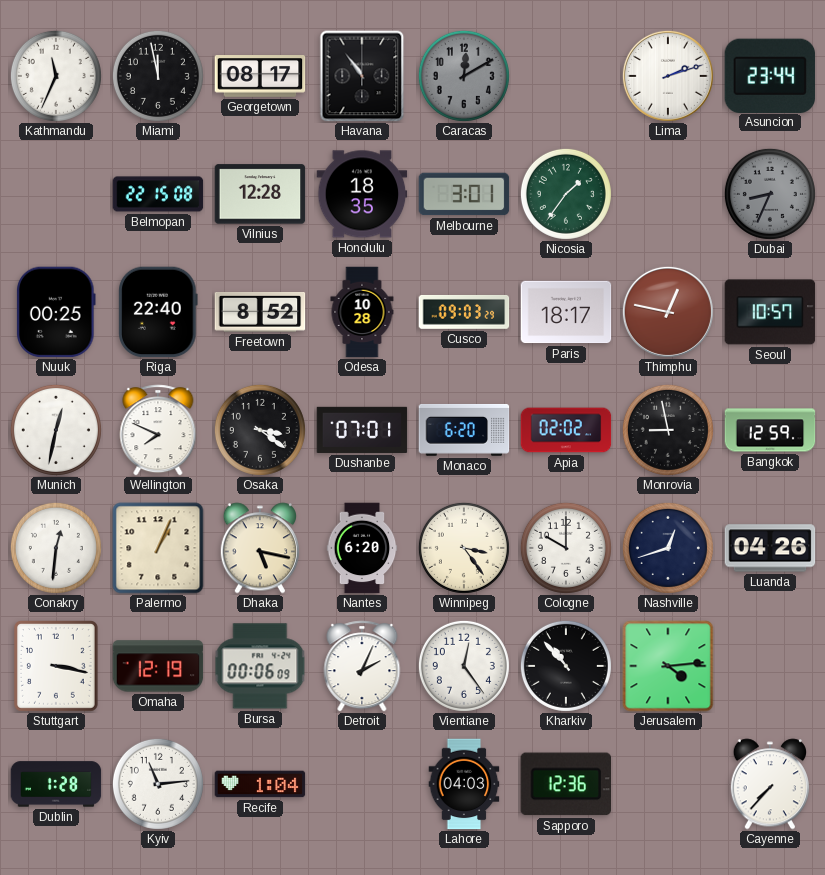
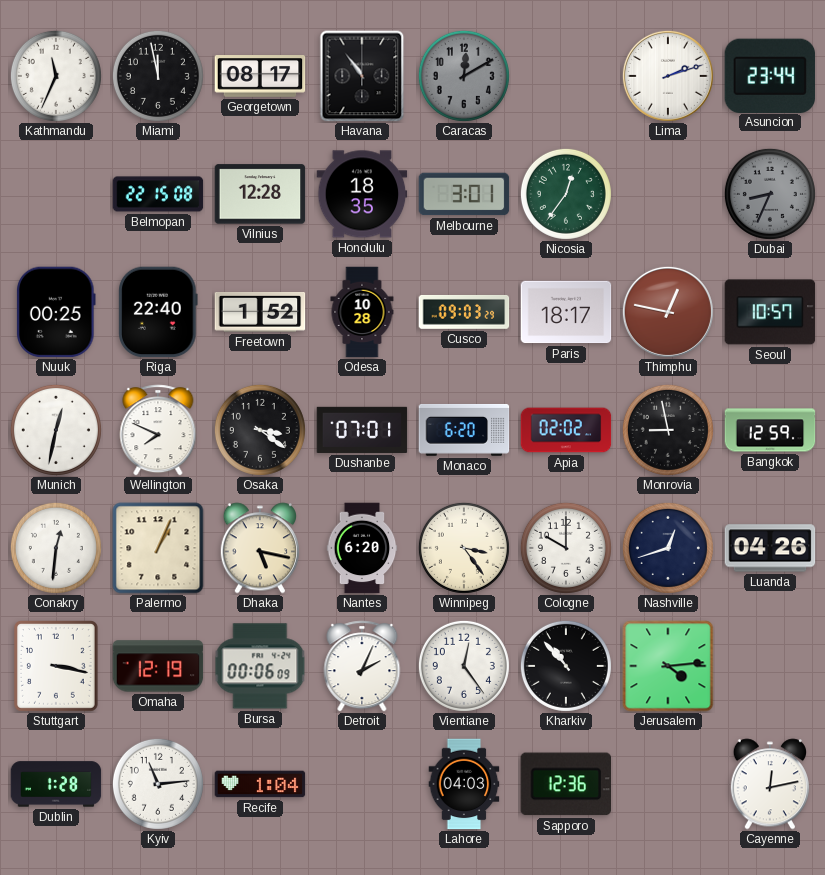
Nicosia: 1:36 -> 12:36
Freetown: 8:52 -> 1:52
Cayenne: 7:37 -> 12:13
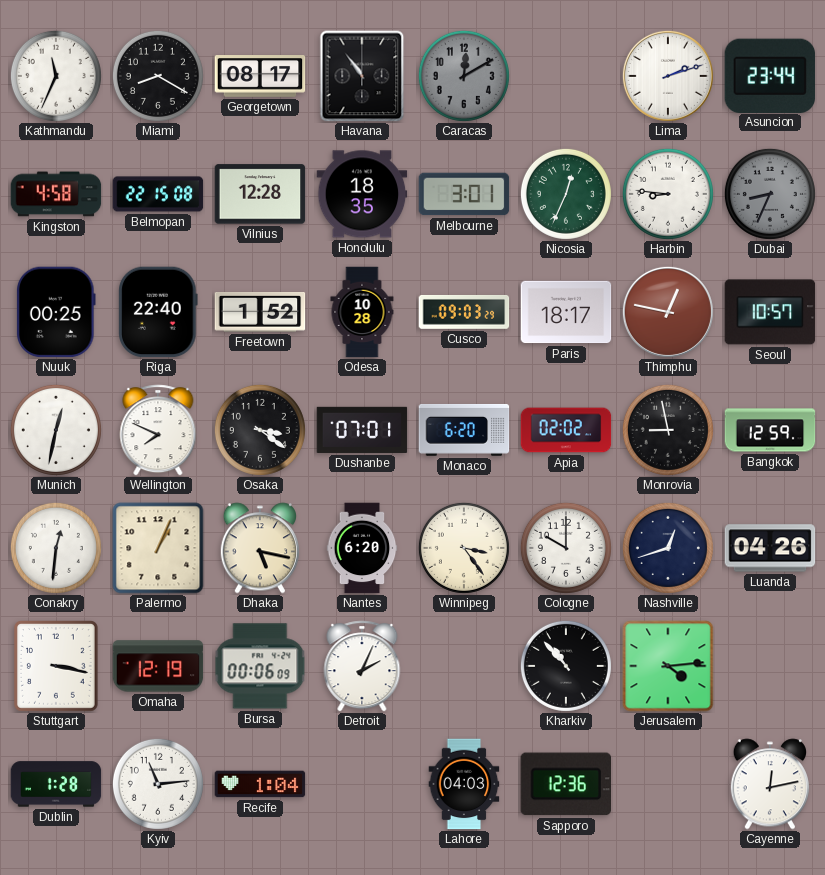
Miami: 11:58 -> 8:20
Kingston: none -> 4:58
Nicosia: 12:36 -> 12:34
Harbin: none -> 8:46
Vientiane: 12:24 -> none
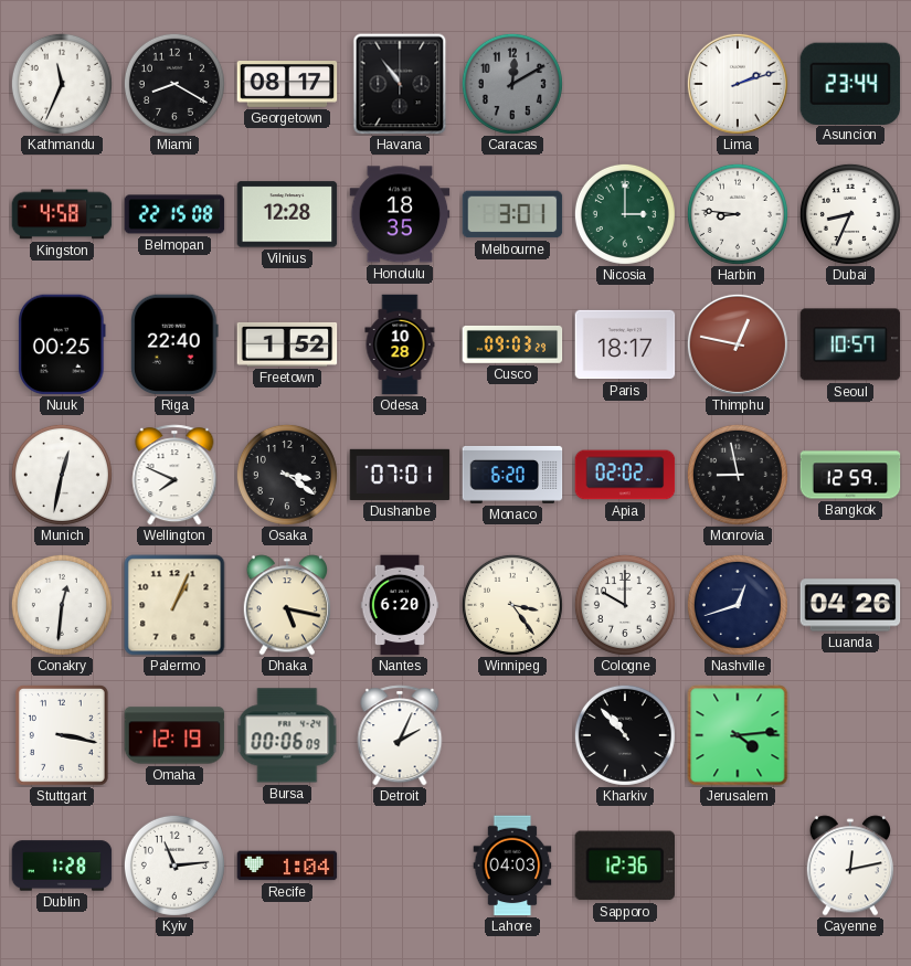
Nicosia: 12:34 -> 3:00
Dubai dial: grey -> white
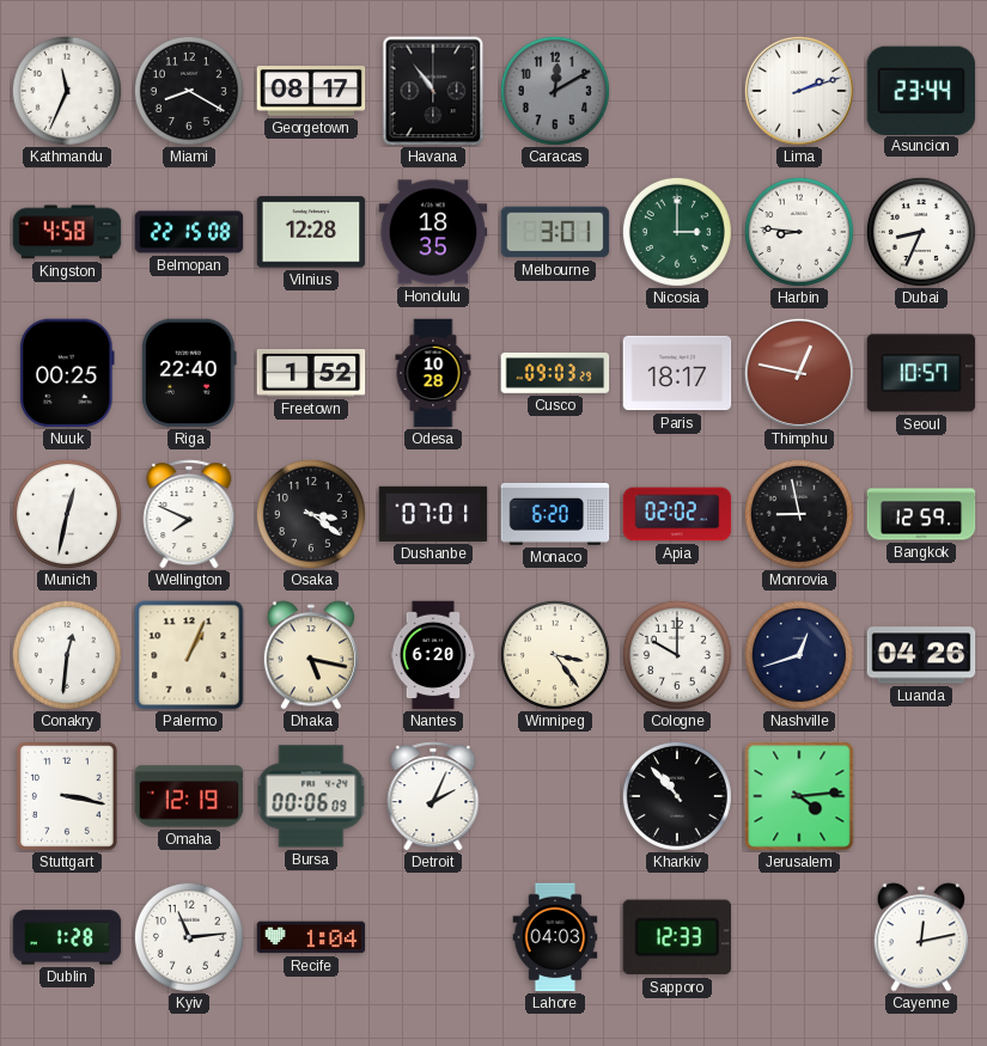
Sapporo: 12:36 -> 12:33
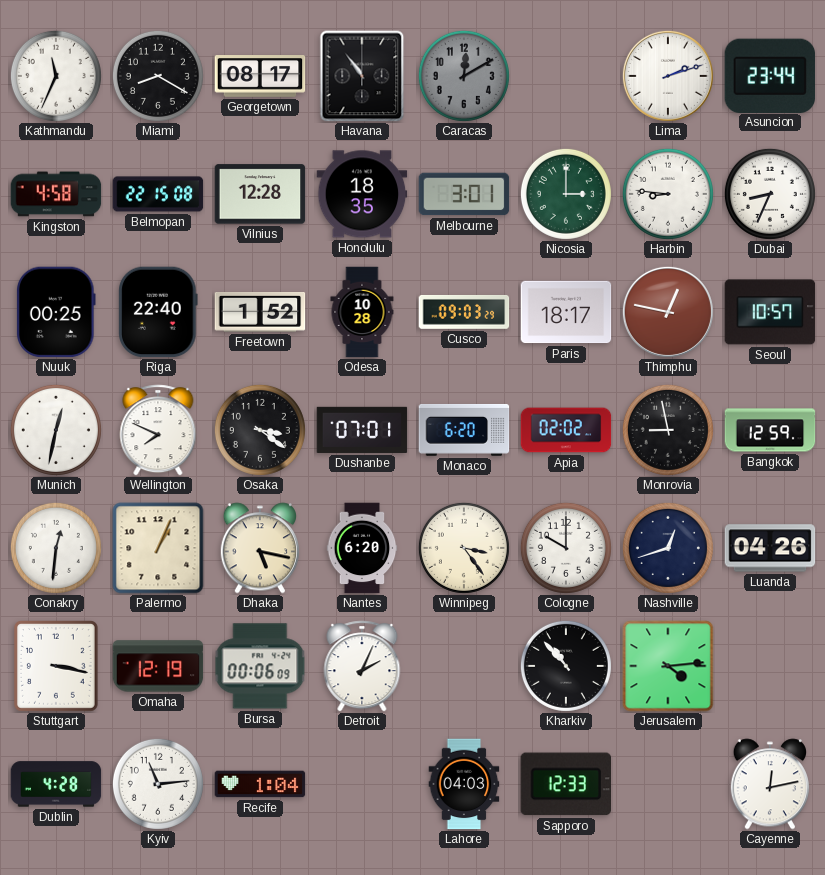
Dublin: 1:28 -> 4:28
